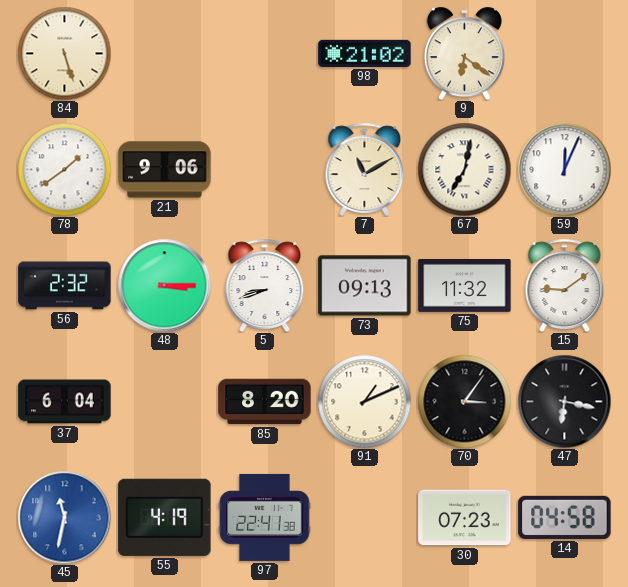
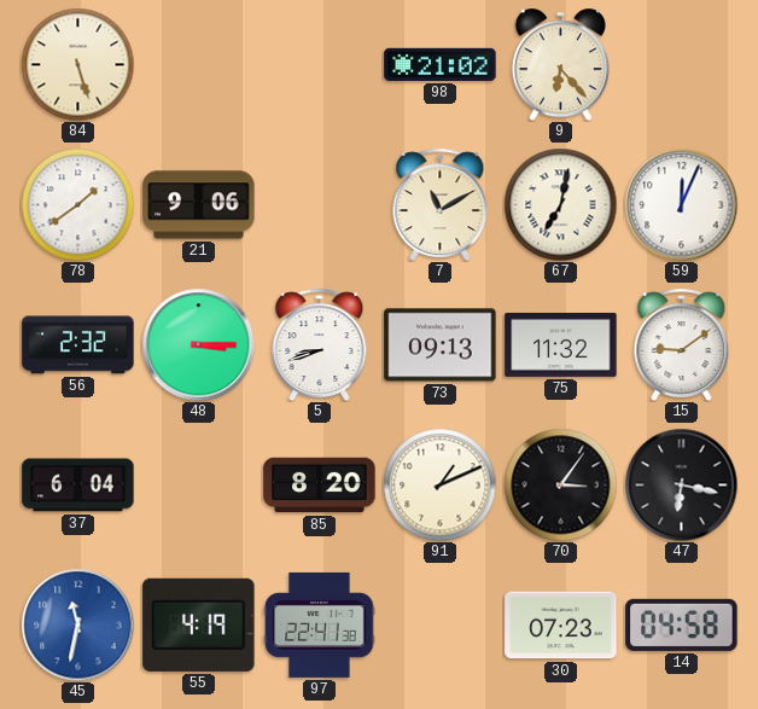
9: 6:21 -> 6:23
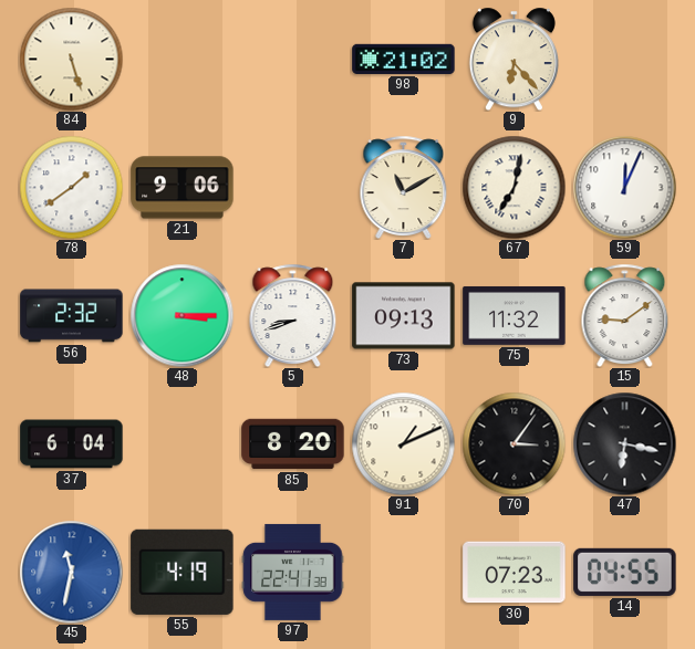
14: 04:58 -> 04:55
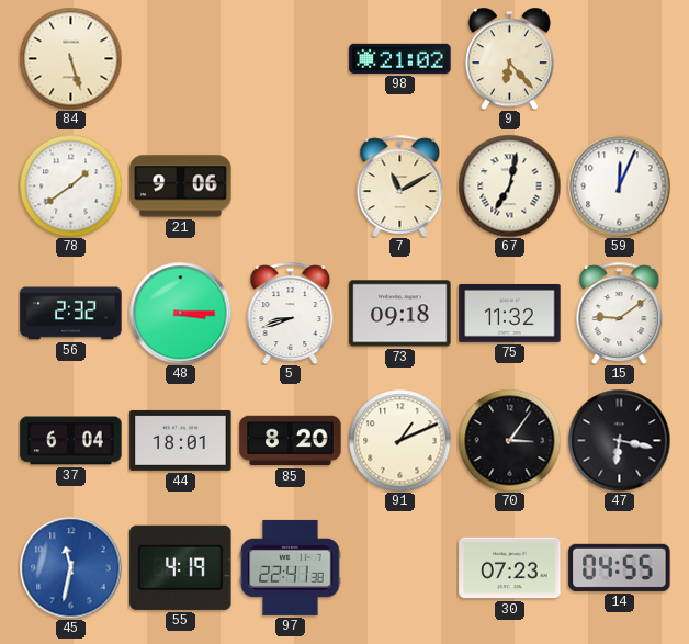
73: 09:13 -> 09:18
44: none -> 18:01
